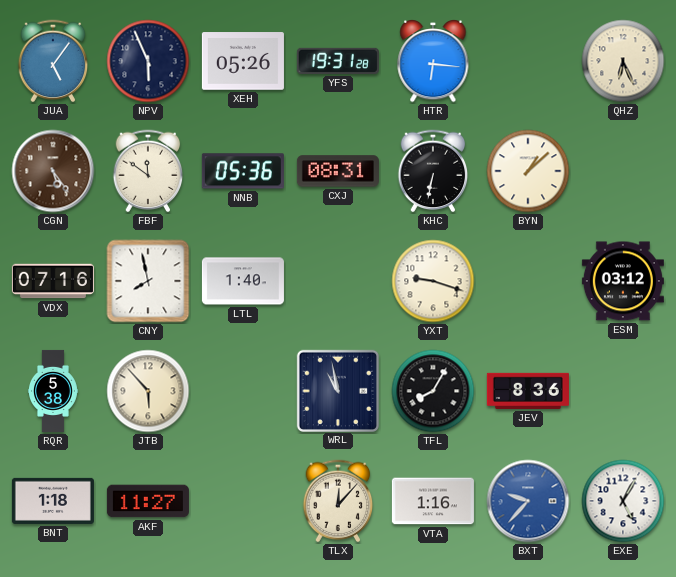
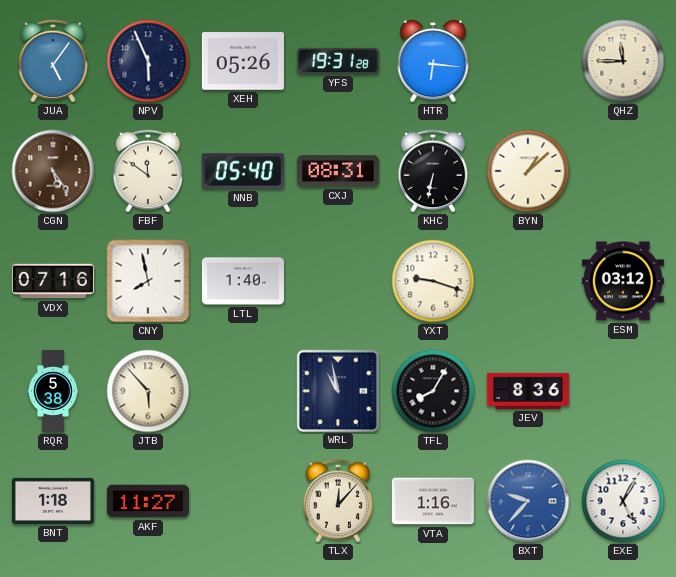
QHZ: 6:26 -> 11:45
NNB: 05:36 -> 05:40
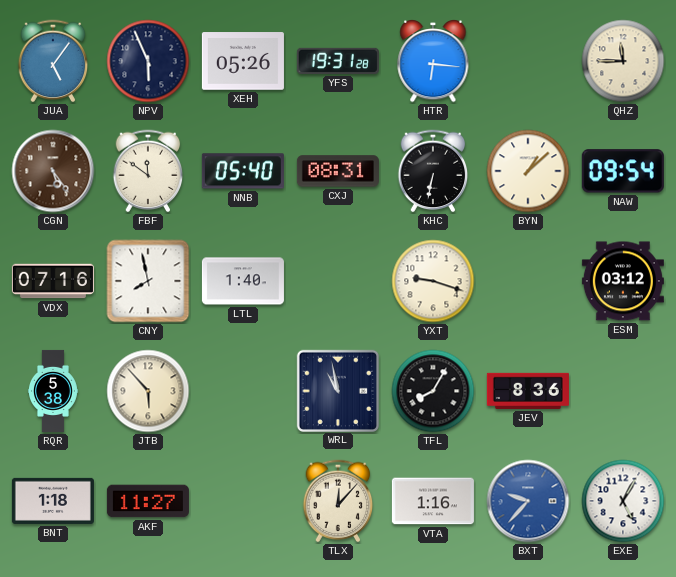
NAW: none -> 09:54
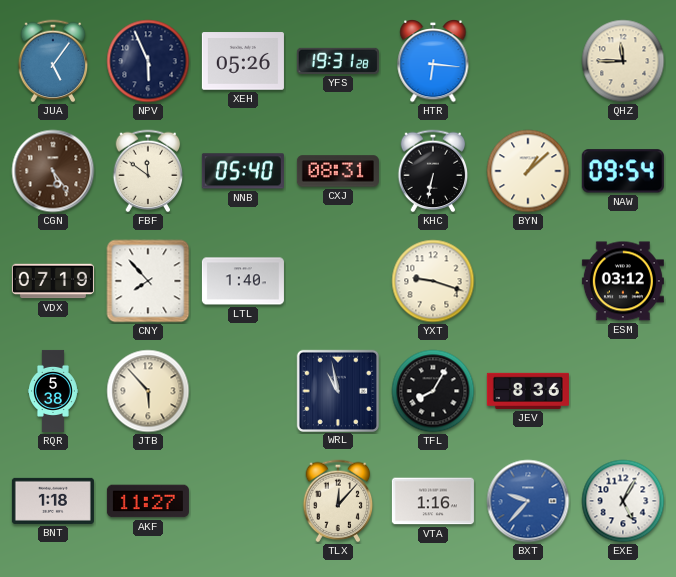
VDX: 07:16 -> 07:19
CNY: 7:58 -> 7:53
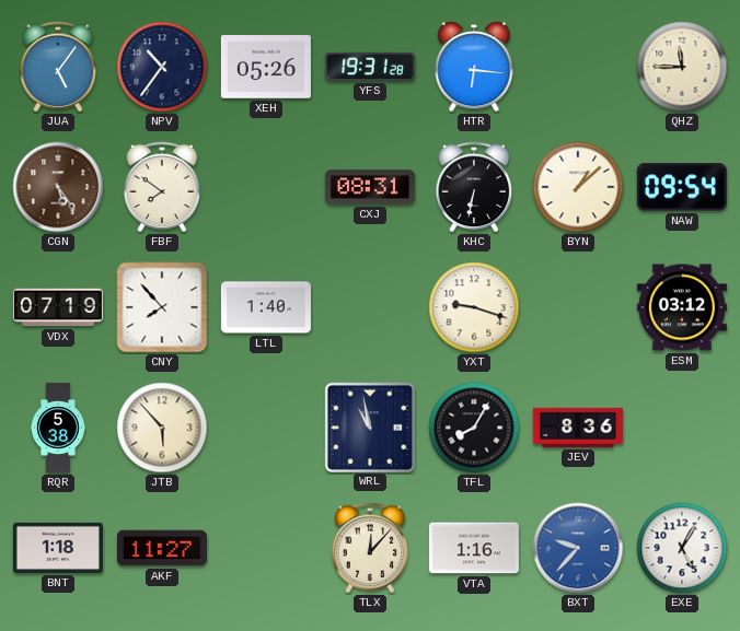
NPV: 5:56 -> 10:36
FBF: 11:51 -> 7:51
NNB: 05:40 -> none
